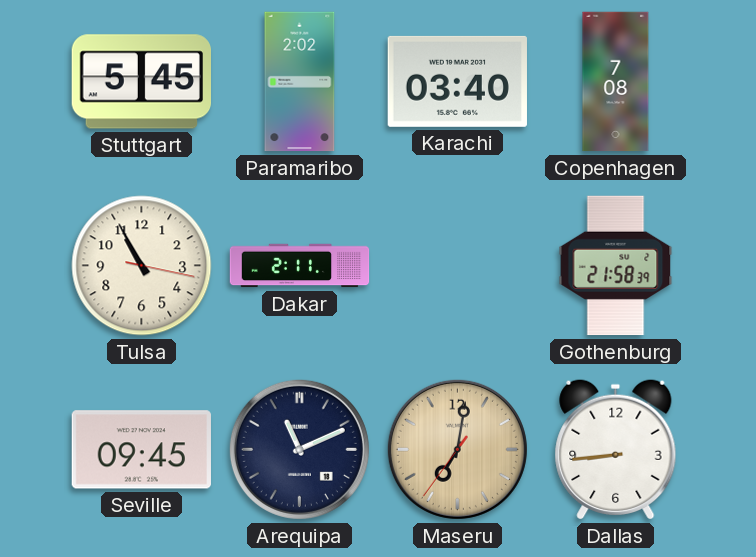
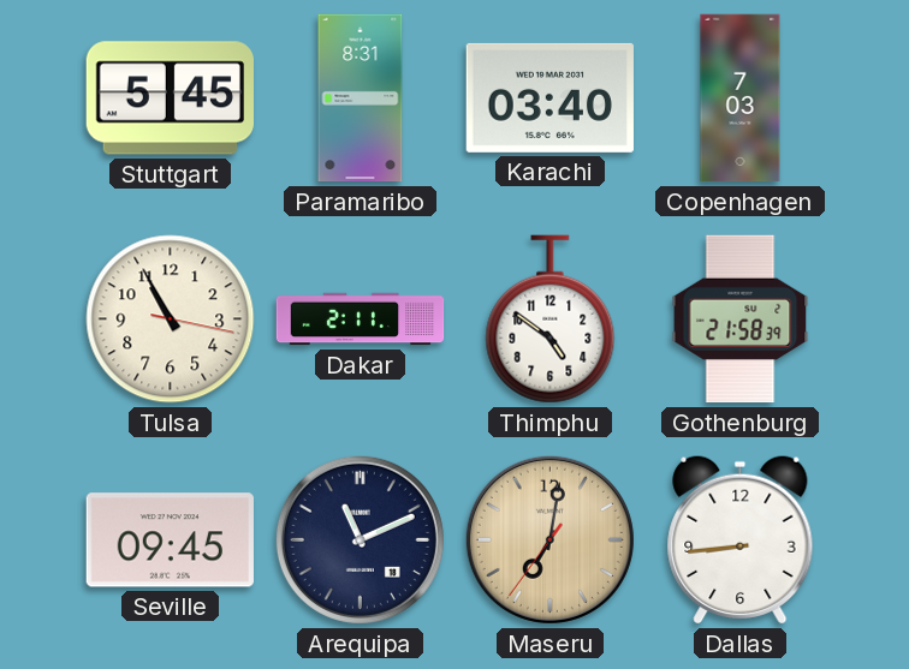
Paramaribo: 2:02 -> 8:31
Copenhagen: 7:08 -> 7:03
Thimphu: none -> 4:51
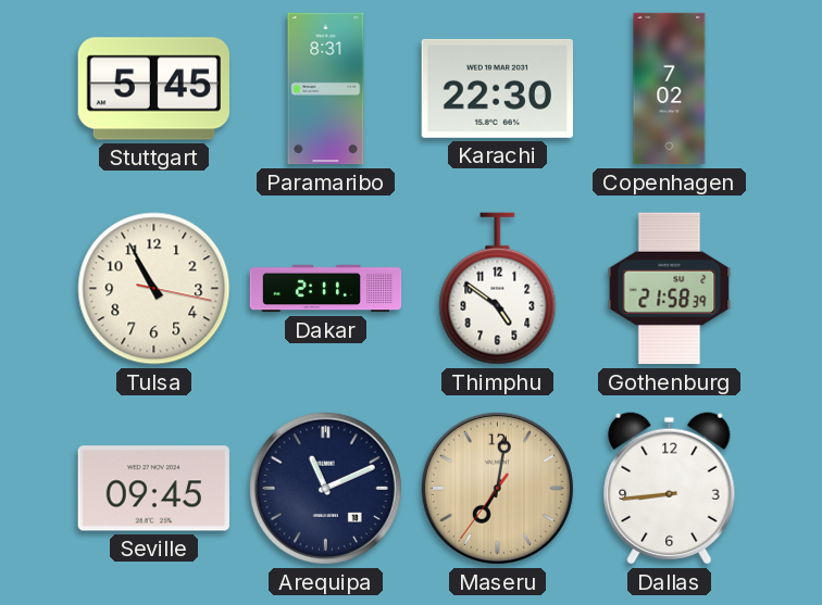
Karachi: 03:40 -> 22:30
Copenhagen: 7:03 -> 7:02
